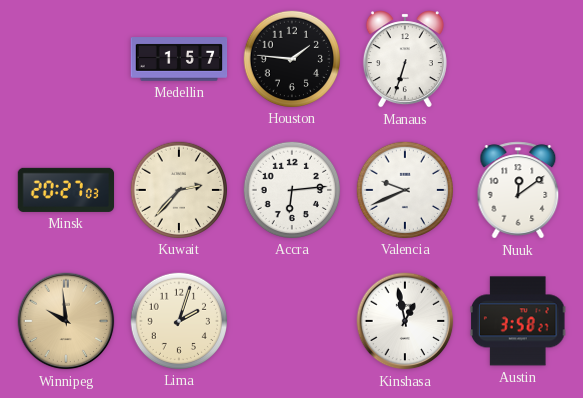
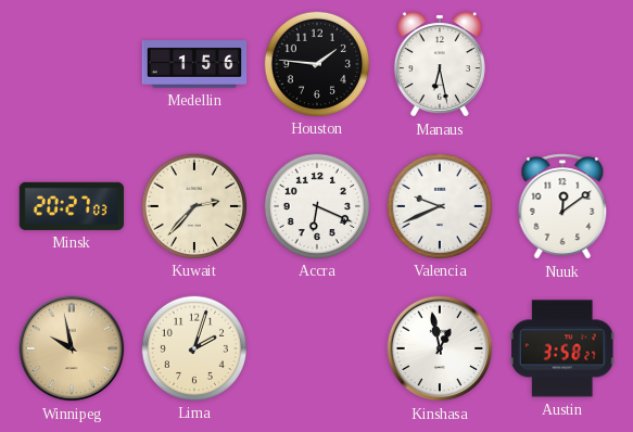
Medellin: 1:57 -> 1:56
Manaus: 6:33 -> 6:28
Accra: 6:14 -> 6:19
Winnipeg: 9:59 -> 9:58
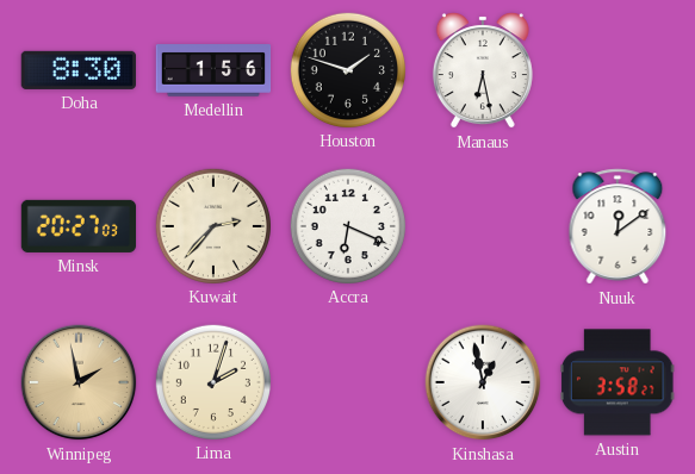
Doha: none -> 8:30
Houston: 1:46 -> 1:48
Valencia: 9:41 -> none
Winnipeg: 9:58 -> 1:58
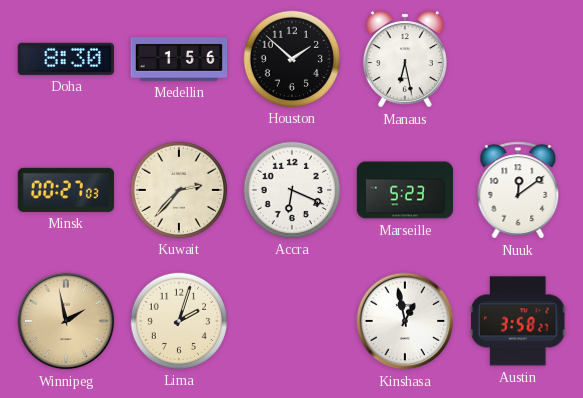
Houston: 1:48 -> 1:52
Minsk: 20:27 -> 00:27
Marseille: none -> 5:23
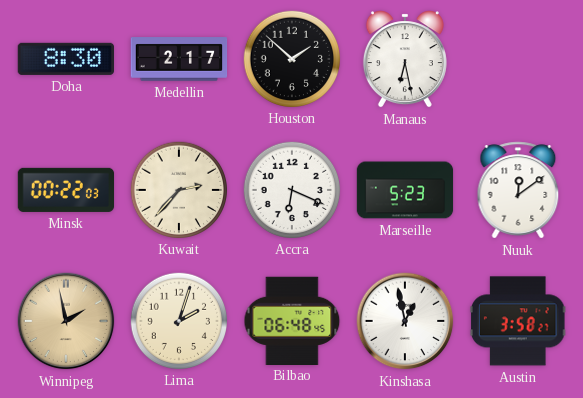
Medellin: 1:56 -> 2:17
Minsk: 00:27 -> 00:22
Bilbao: none -> 06:48
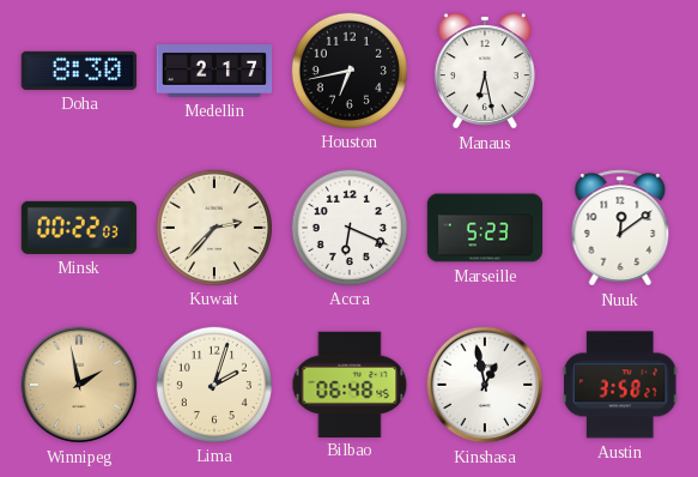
Houston: 1:52 -> 6:43
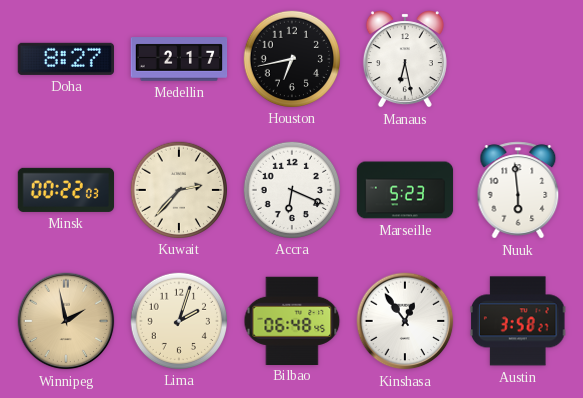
Doha: 8:30 -> 8:27
Nuuk: 12:09 -> 5:59
Kinshasa: 12:58 -> 12:54
